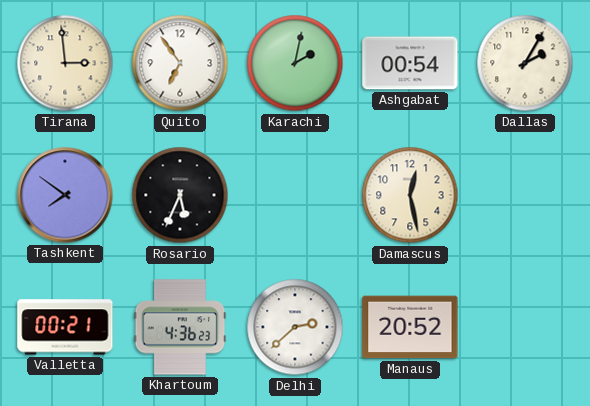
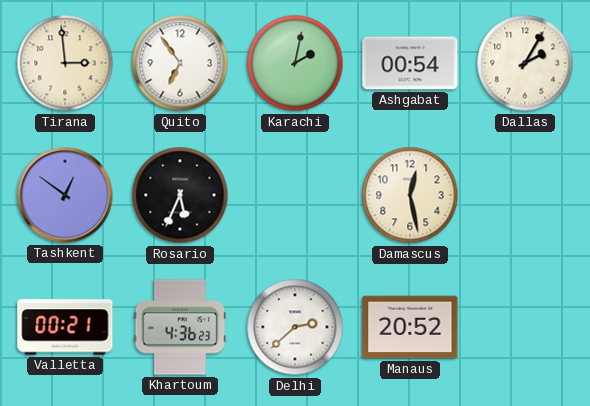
Tashkent: 7:51 -> 12:51
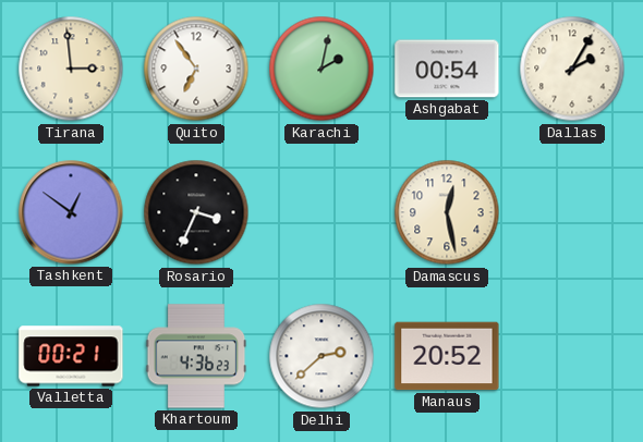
Rosario: 5:34 -> 3:34
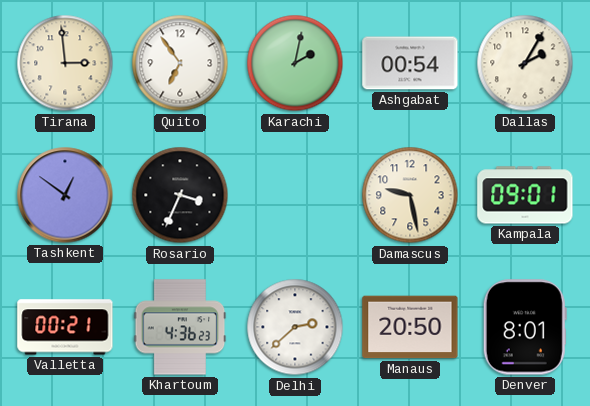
Damascus: 12:28 -> 9:28
Kampala: none -> 09:01
Manaus: 20:52 -> 20:50
Denver: none -> 8:01
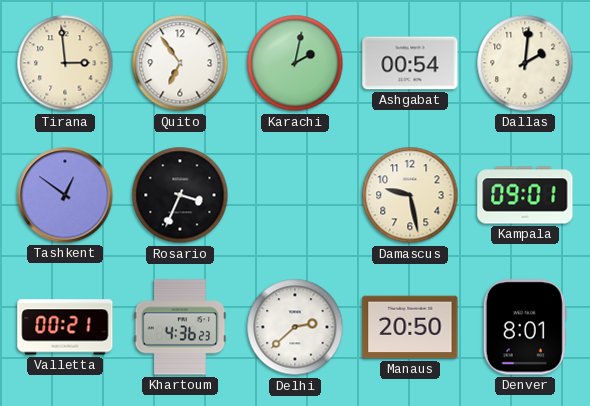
Dallas: 2:05 -> 2:01
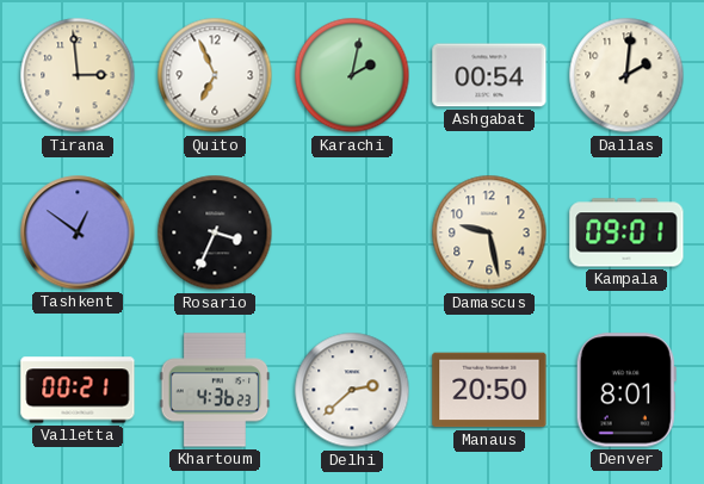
Quito: 6:54 -> 6:56
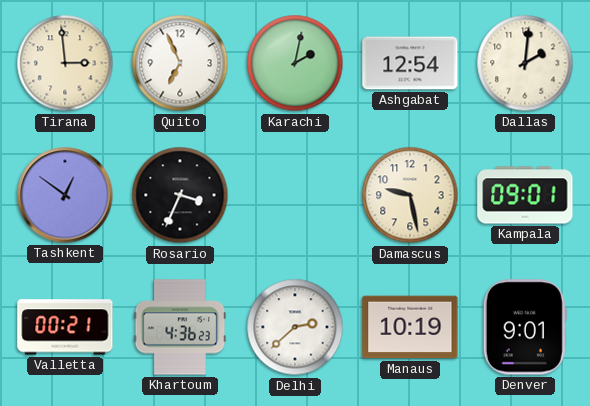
Ashgabat: 00:54 -> 12:54
Manaus: 20:50 -> 10:19
Denver: 8:01 -> 9:01
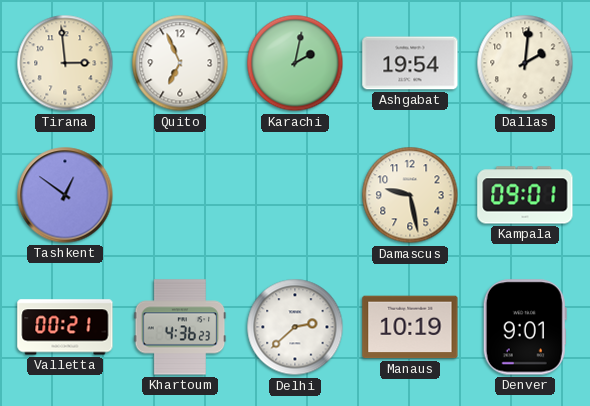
Ashgabat: 12:54 -> 19:54
Rosario: 3:34 -> none
